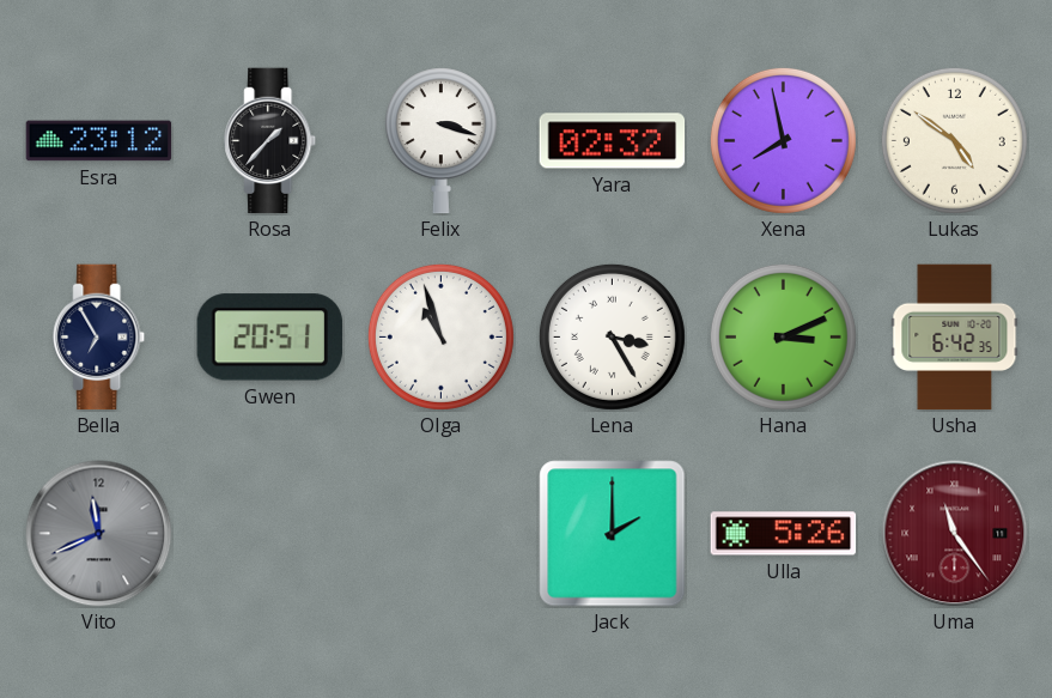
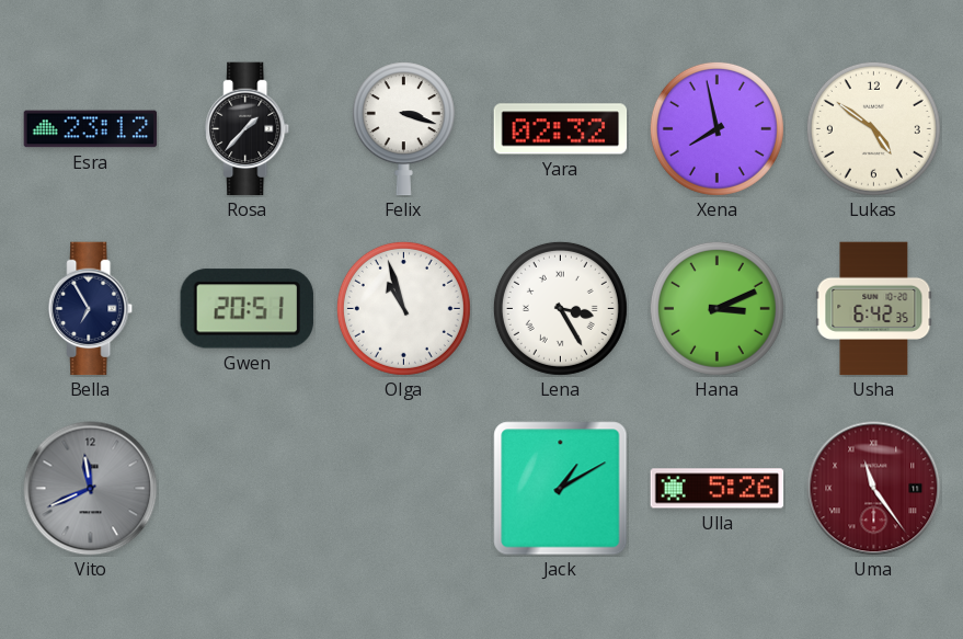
Jack: 2:00 -> 1:10
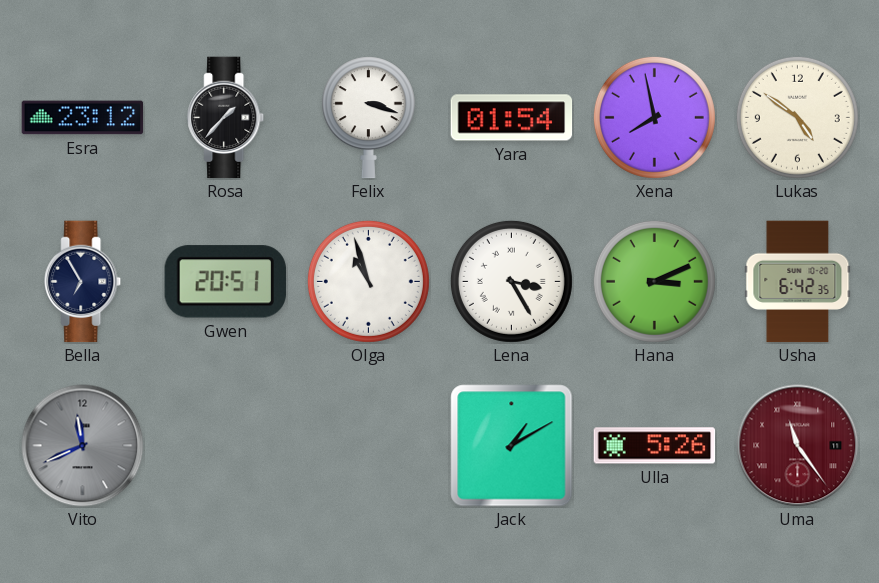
Yara: 02:32 -> 01:54
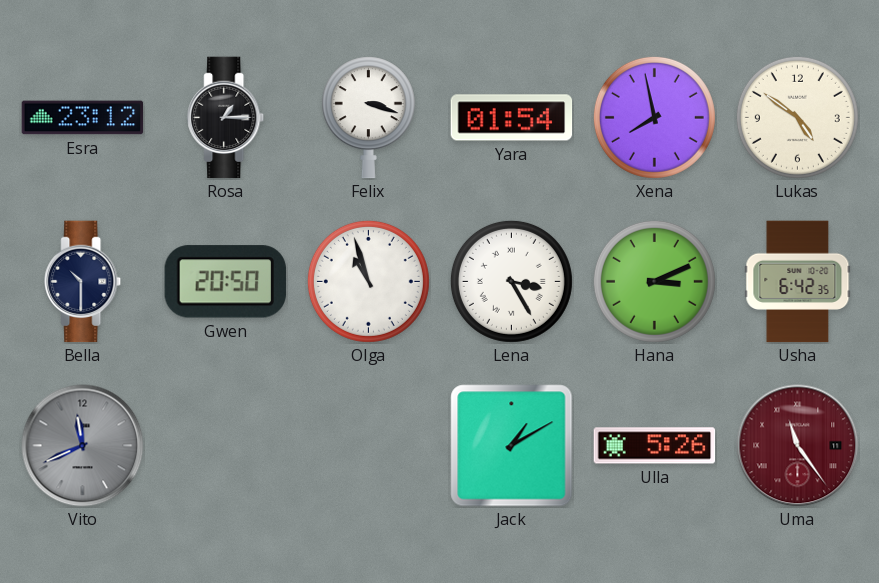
Rosa: 1:37 -> 1:15
Bella: 6:55 -> 10:30
Gwen: 20:51 -> 20:50
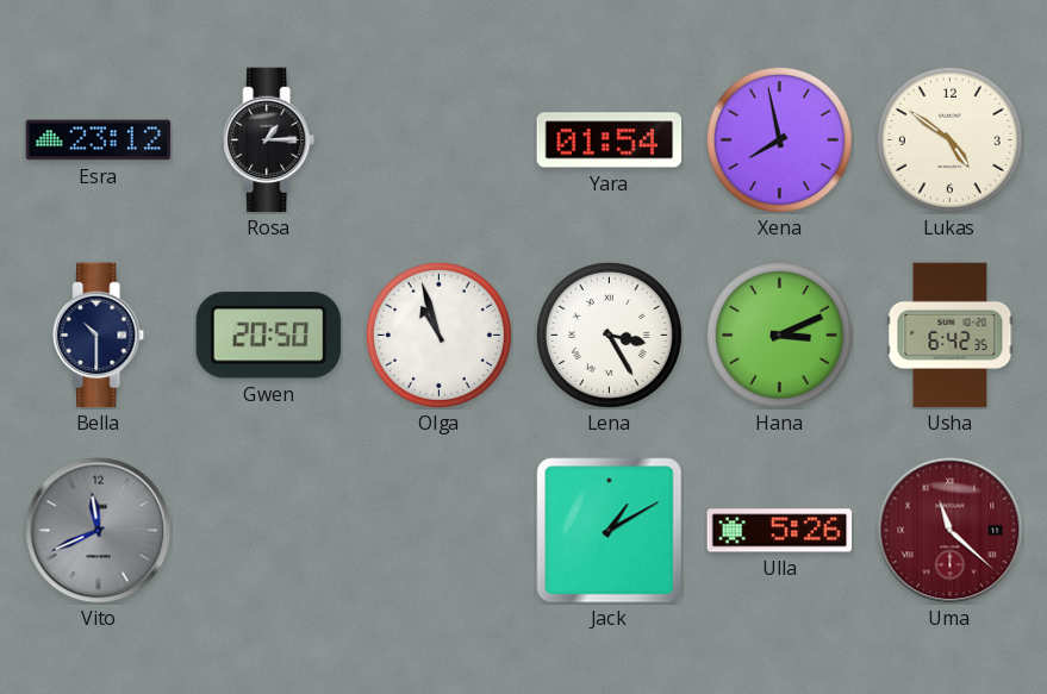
Felix: 3:18 -> none
Uma: 11:24 -> 11:22
